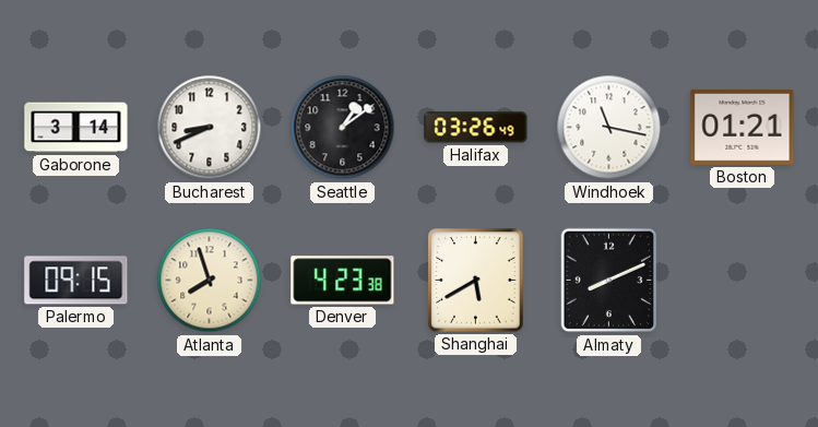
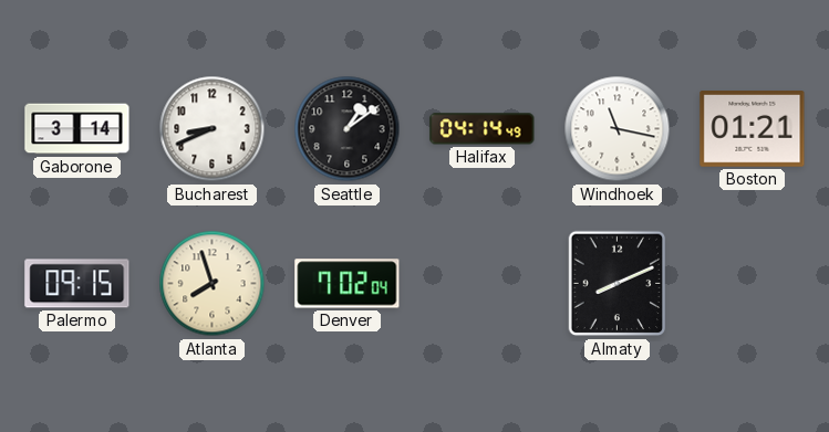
Halifax: 03:26 -> 04:14
Denver: 4:23 -> 7:02
Shanghai: 5:40 -> none
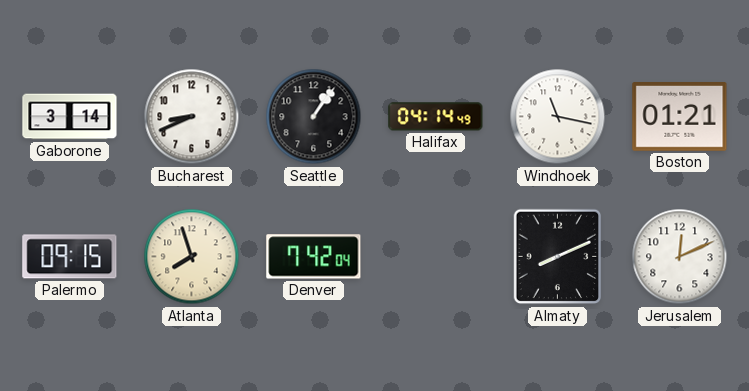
Seattle: 1:09 -> 1:06
Denver: 7:02 -> 7:42
Jerusalem: none -> 12:11
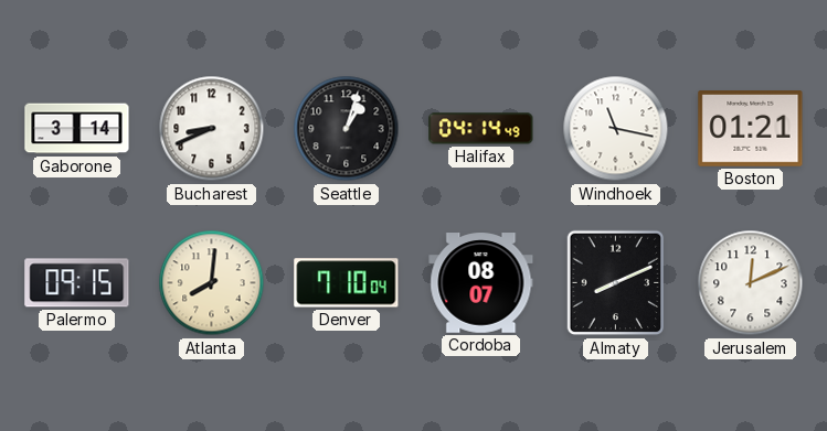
Seattle: 1:06 -> 1:03
Atlanta: 7:57 -> 8:01
Denver: 7:42 -> 7:10
Cordoba: none -> 08:07
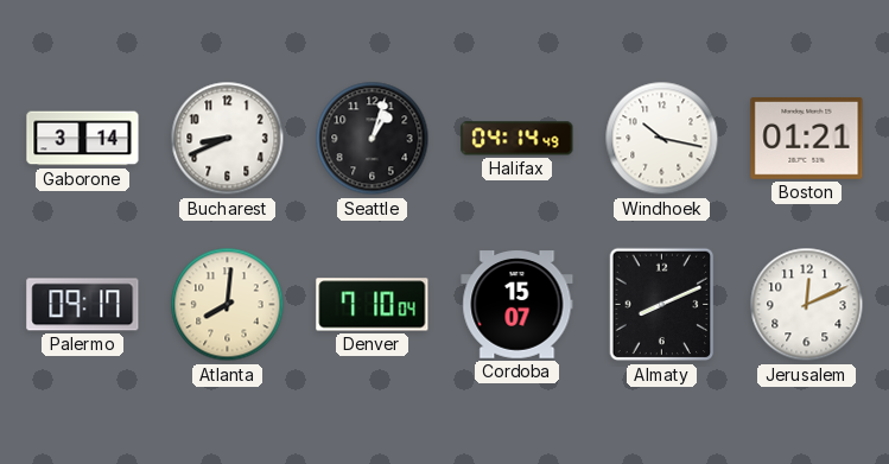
Windhoek: 11:17 -> 10:17
Palermo: 09:15 -> 09:17
Cordoba: 08:07 -> 15:07
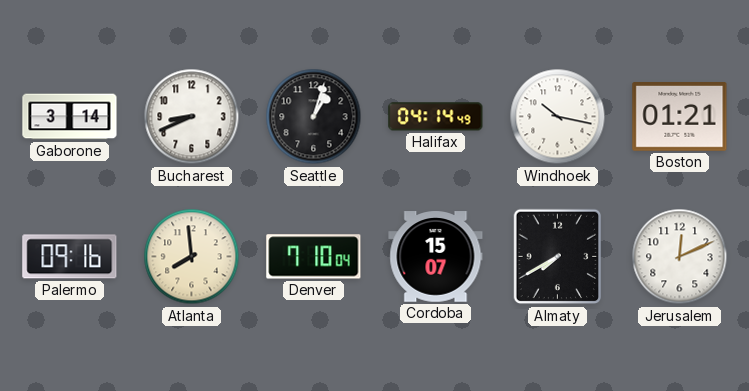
Palermo: 09:17 -> 09:16
Atlanta: 8:01 -> 7:59
Almaty: 8:11 -> 7:40
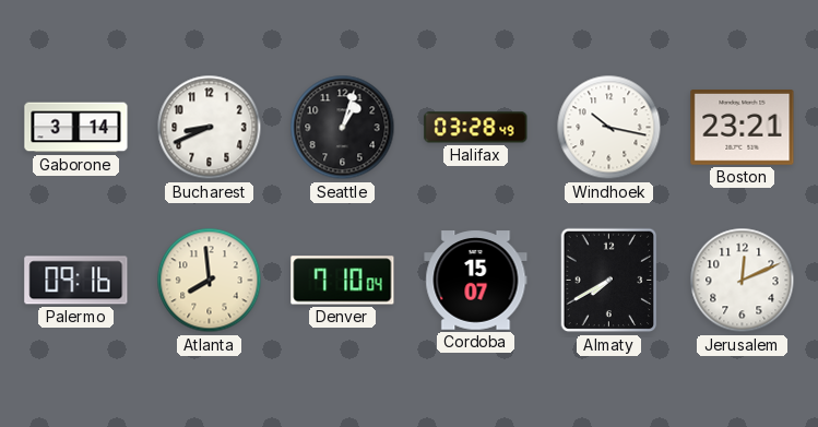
Halifax: 04:14 -> 03:28
Boston: 01:21 -> 23:21
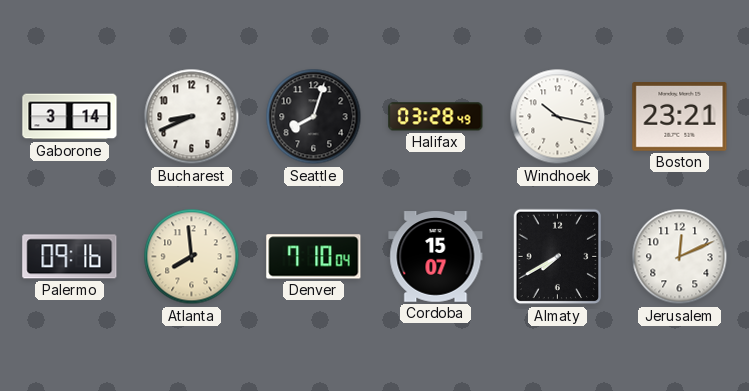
Seattle: 1:03 -> 8:03
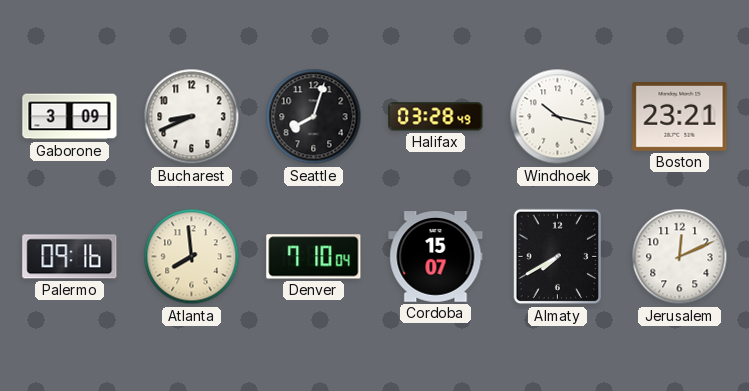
Gaborone: 3:14 -> 3:09
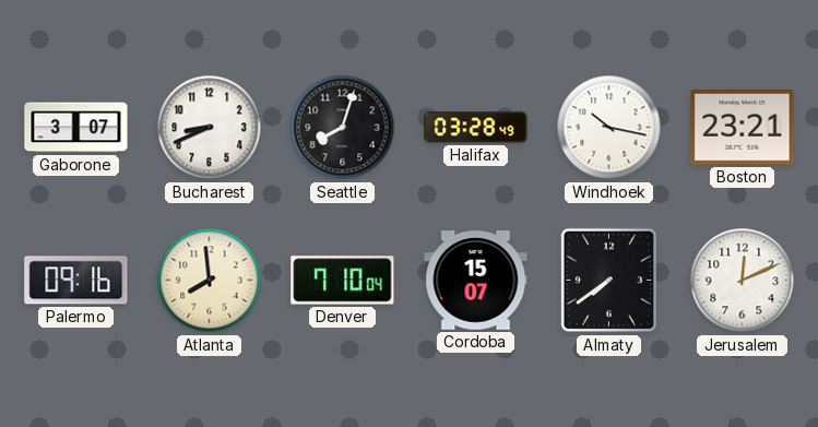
Gaborone: 3:09 -> 3:07
Almaty: 7:40 -> 7:39
